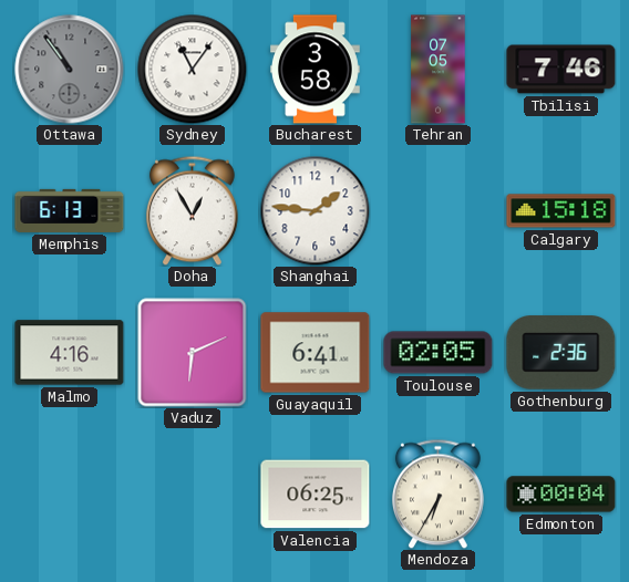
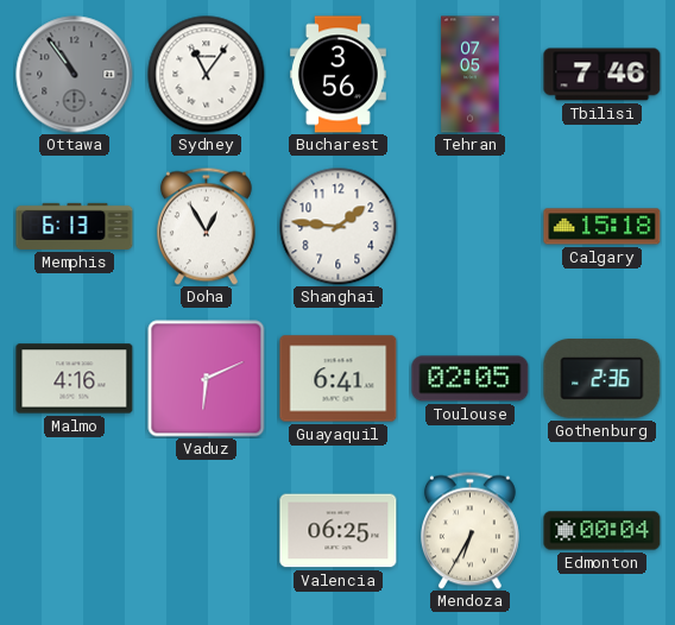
Bucharest: 3:58 -> 3:56
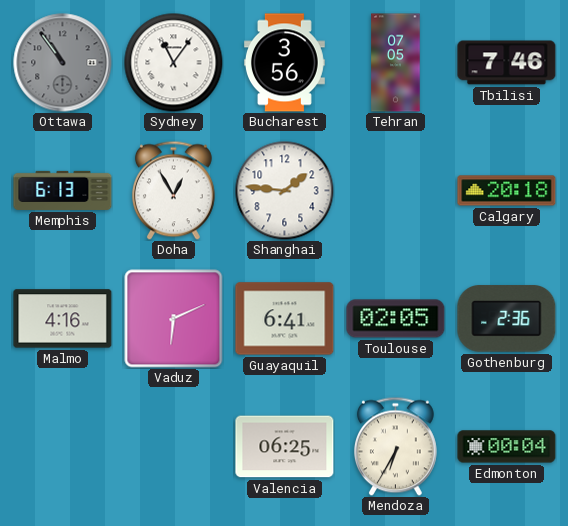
Calgary: 15:18 -> 20:18
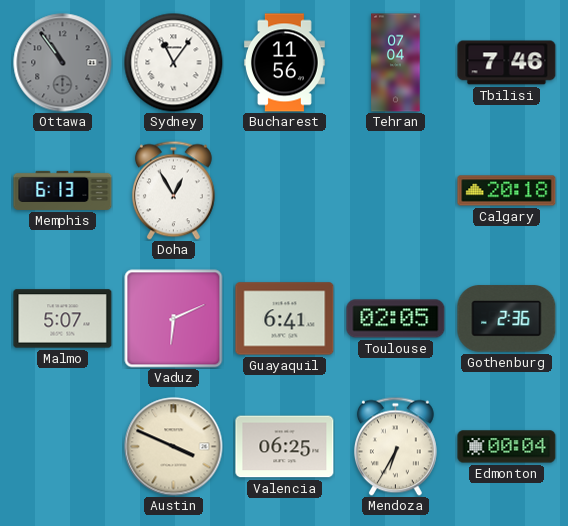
Bucharest: 3:56 -> 11:56
Tehran: 07:05 -> 07:04
Shanghai: 1:46 -> none
Malmo: 4:16 -> 5:07
Austin: none -> 3:49
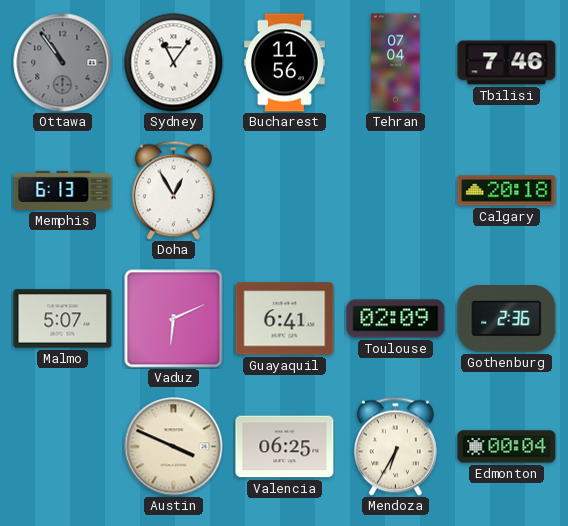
Toulouse: 02:05 -> 02:09
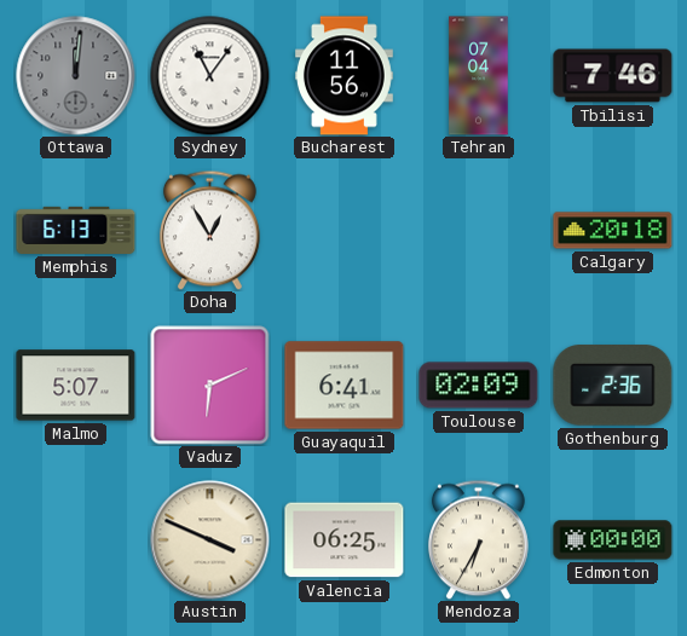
Ottawa: 10:54 -> 12:01
Edmonton: 00:04 -> 00:00
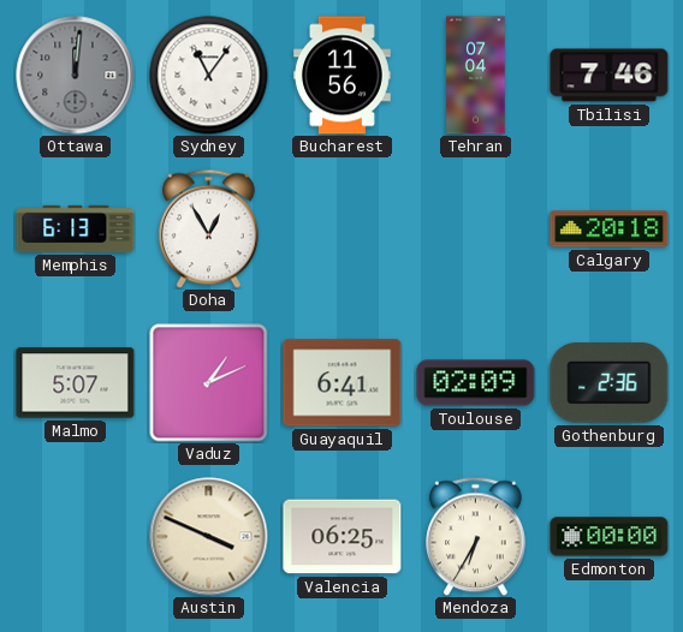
Vaduz: 6:11 -> 1:11
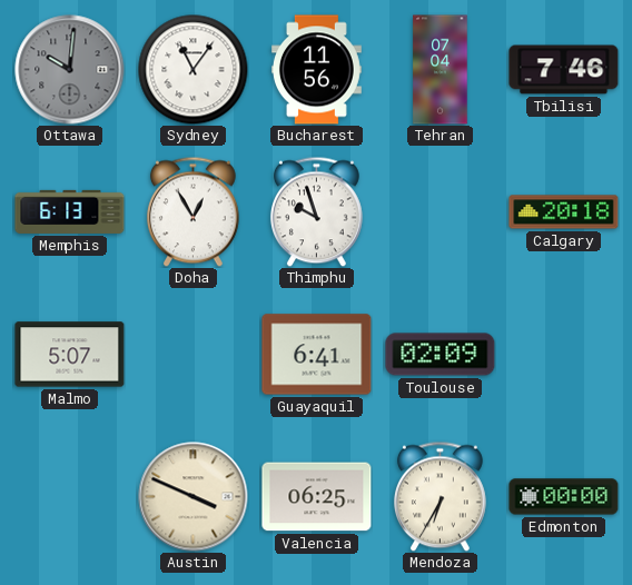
Ottawa: 12:01 -> 10:01
Thimphu: none -> 9:57
Vaduz: 1:11 -> none
Gothenburg: 2:36 -> none
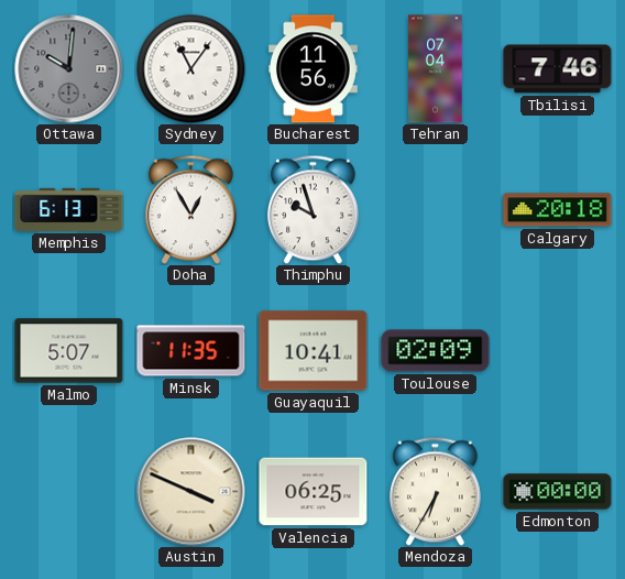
Minsk: none -> 11:35
Guayaquil: 6:41 -> 10:41
